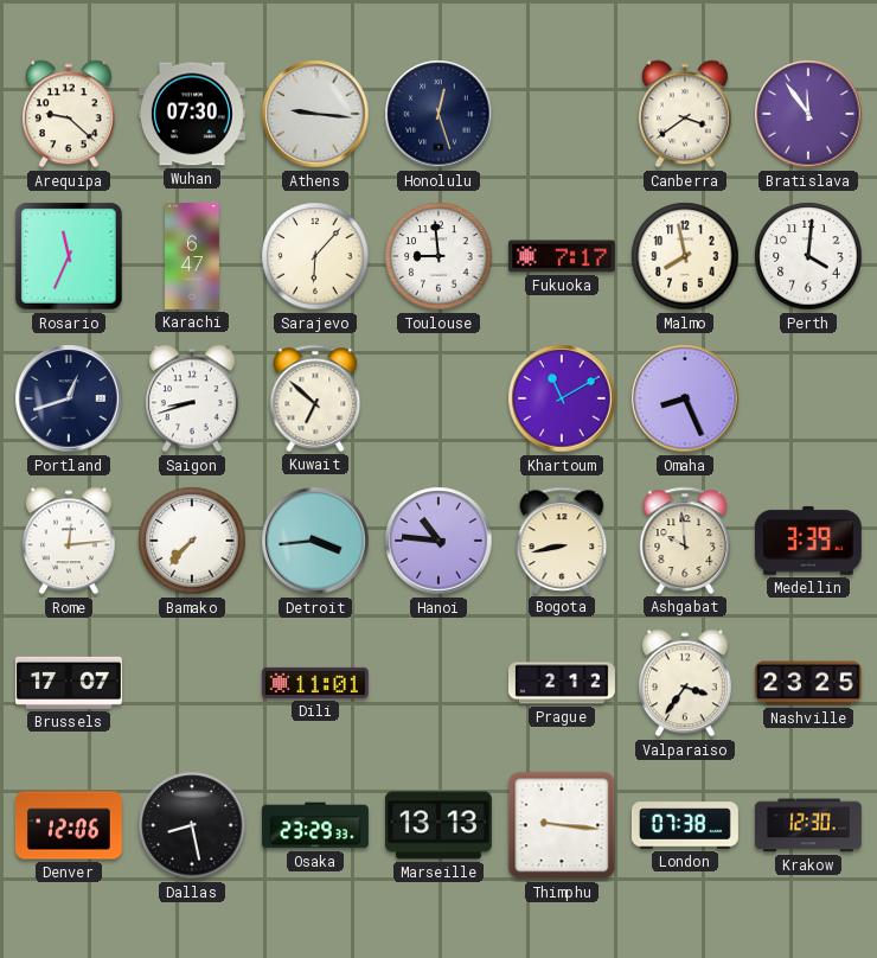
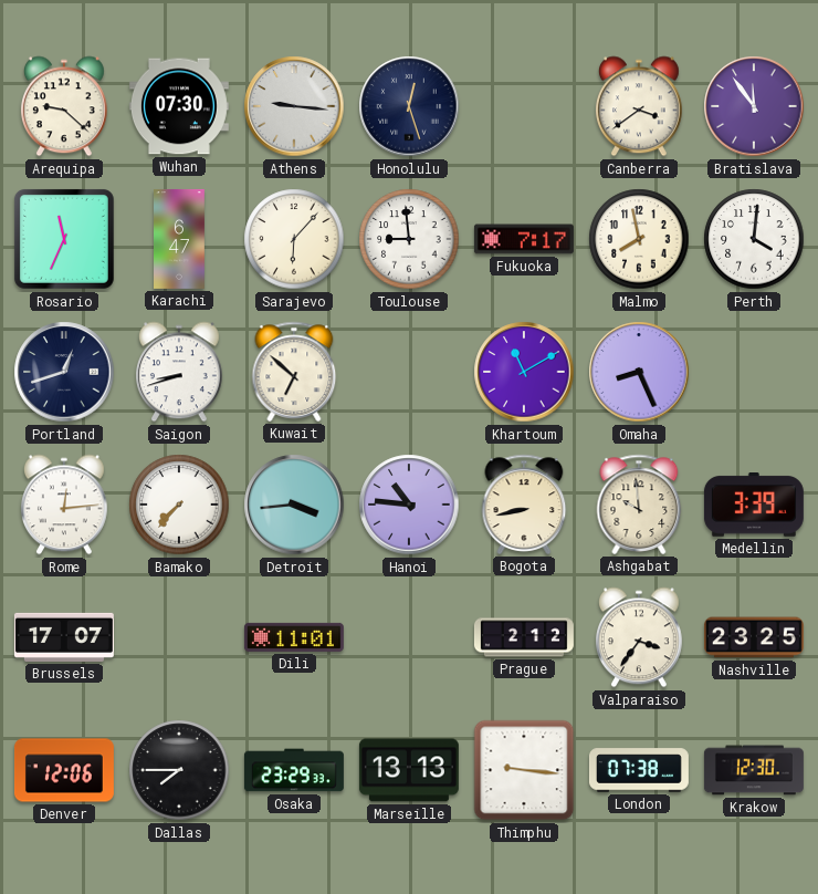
Dallas: 8:28 -> 7:45
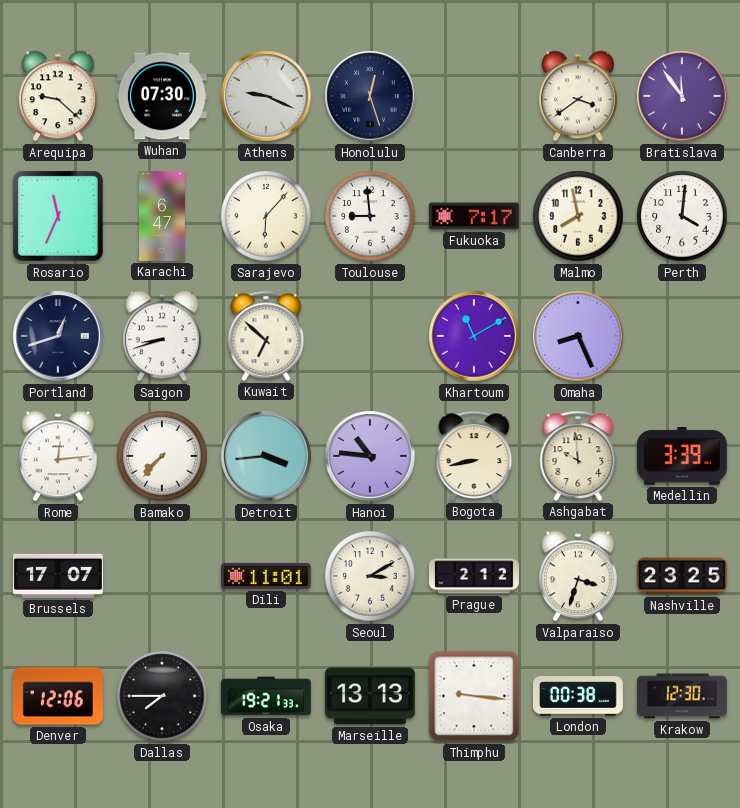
Athens: 9:16 -> 9:19
Seoul: none -> 3:10
Valparaiso: 3:36 -> 3:33
Osaka: 23:29 -> 19:21
London: 07:38 -> 00:38
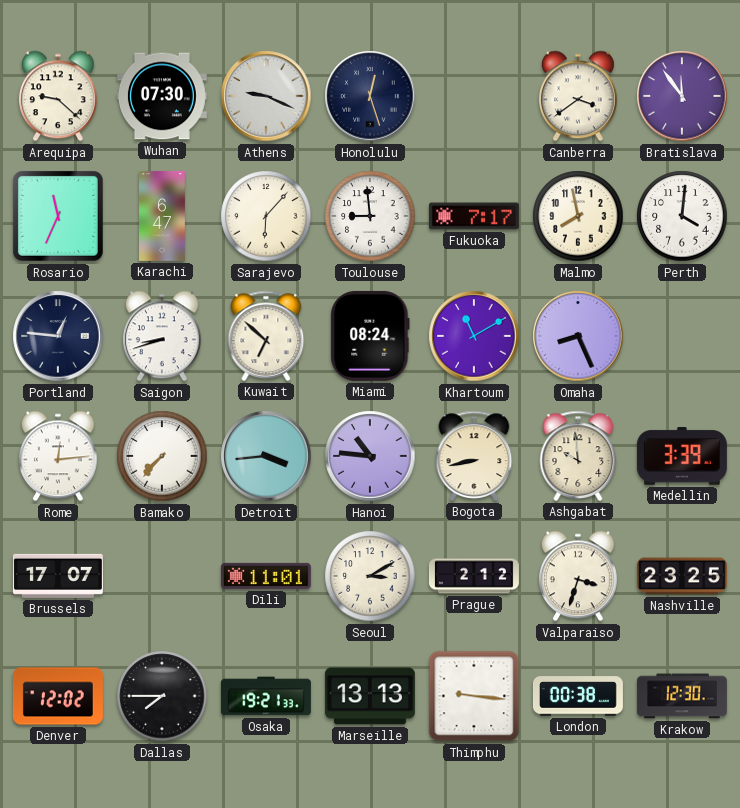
Portland: 12:42 -> 12:46
Miami: none -> 08:24
Denver: 12:06 -> 12:02
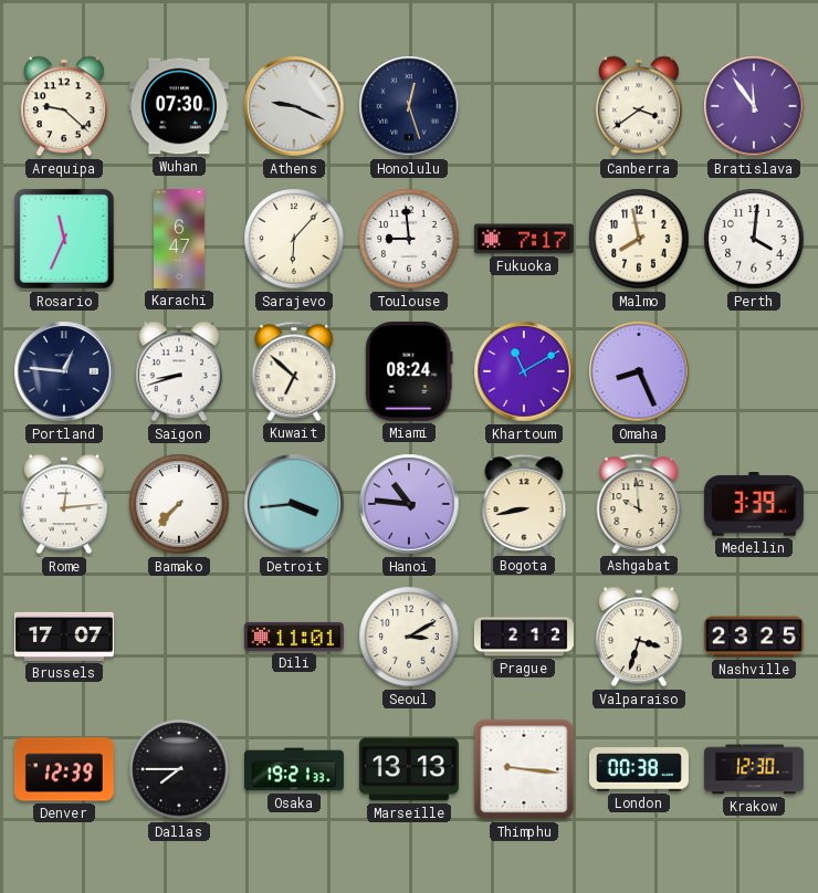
Denver: 12:02 -> 12:39
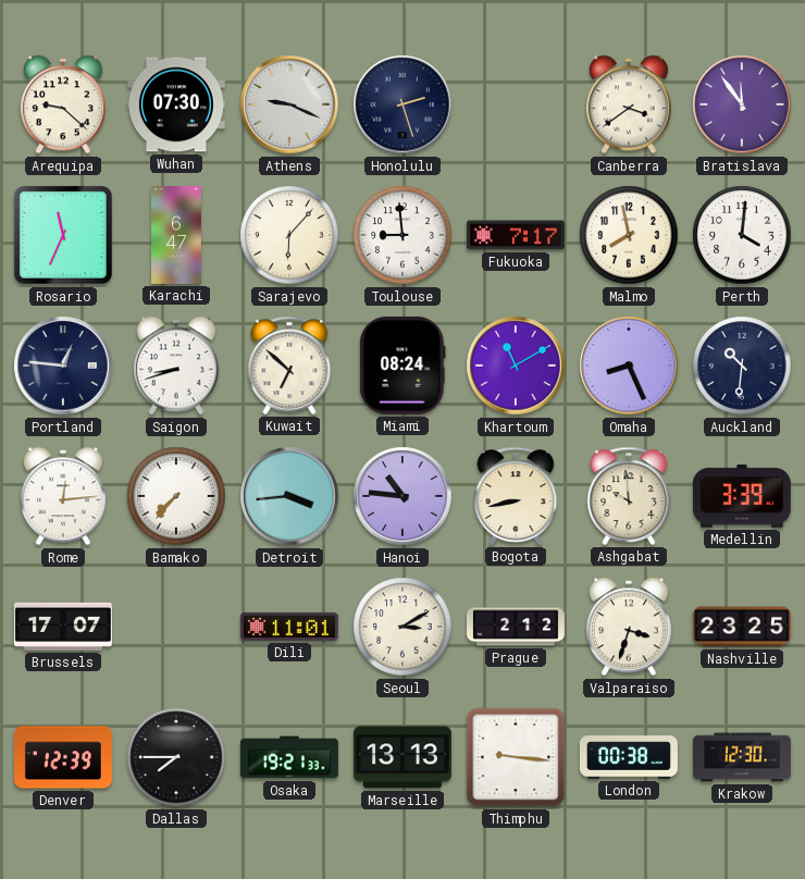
Honolulu: 12:27 -> 2:27
Auckland: none -> 10:31
